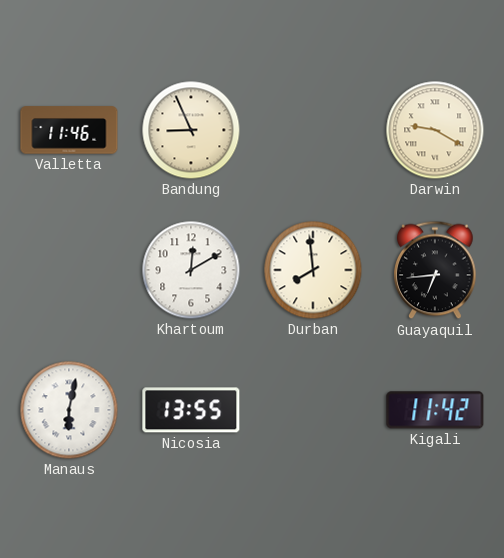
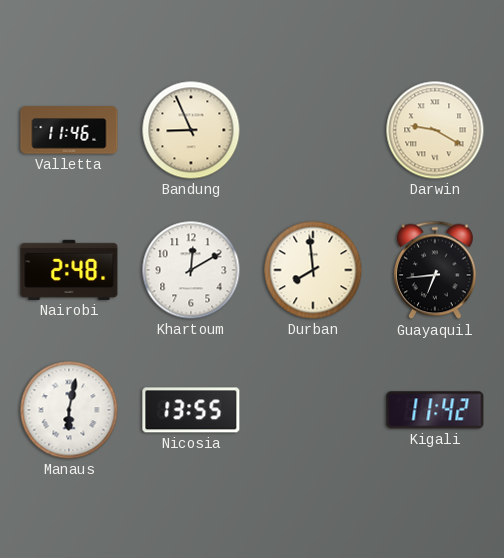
Nairobi: none -> 2:48
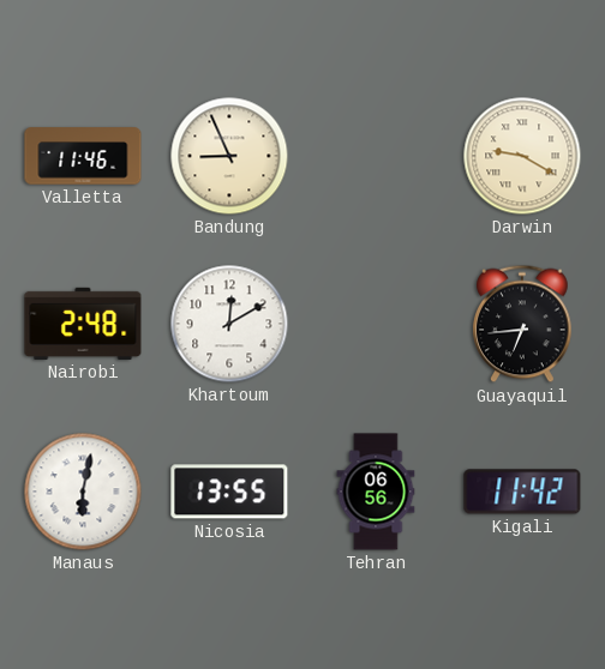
Durban: 7:59 -> none
Tehran: none -> 06:56
